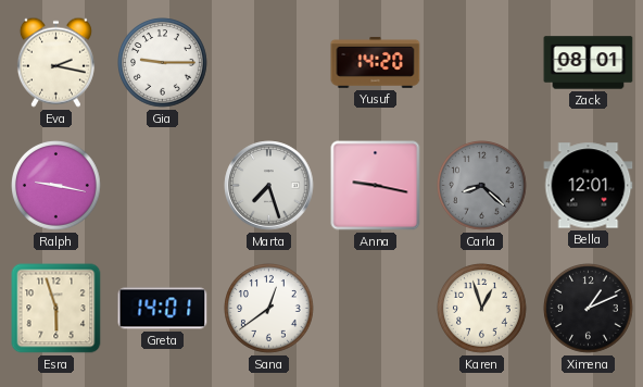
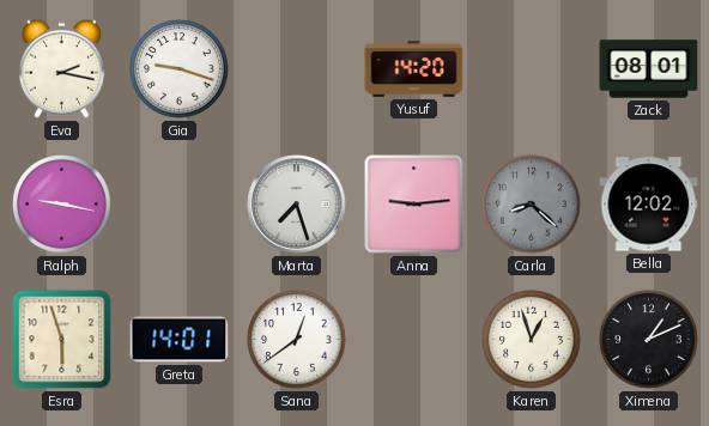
Gia: 9:15 -> 9:18
Anna: 9:17 -> 9:14
Bella: 12:01 -> 12:02
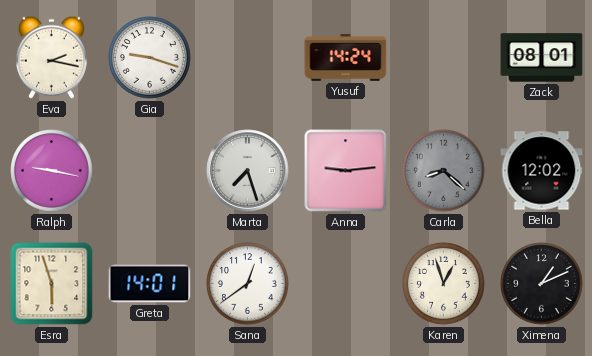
Yusuf: 14:20 -> 14:24
